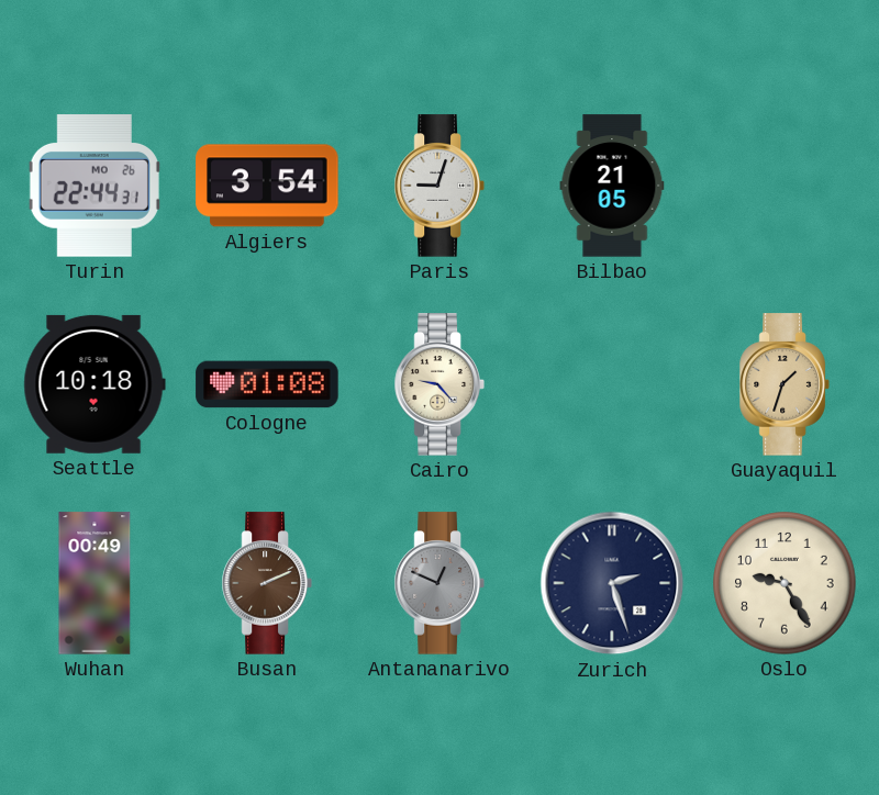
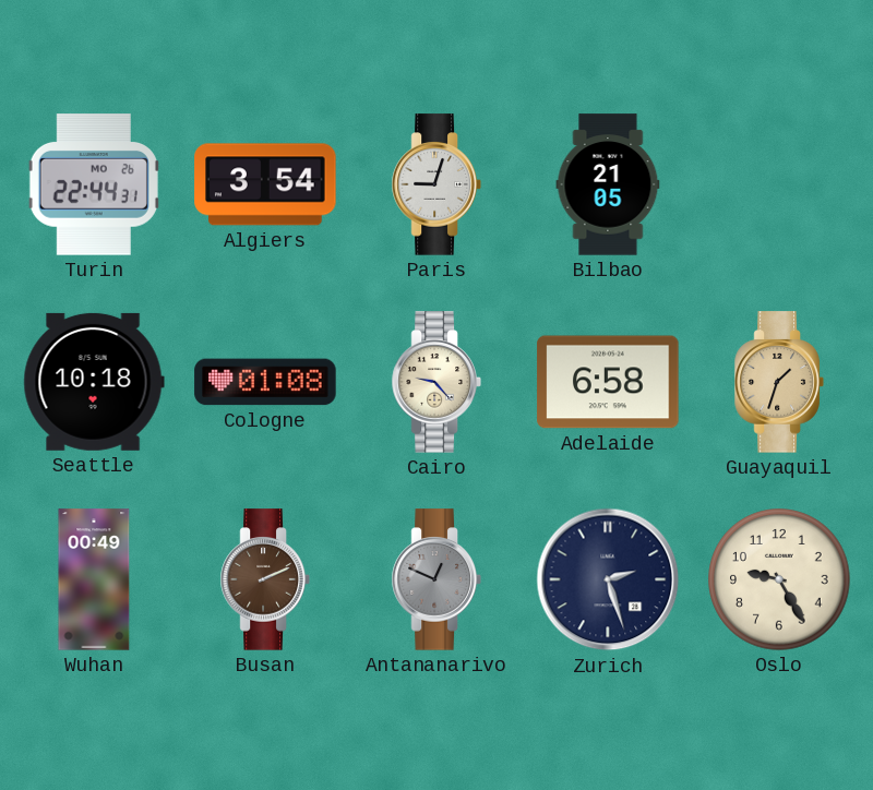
Adelaide: none -> 6:58
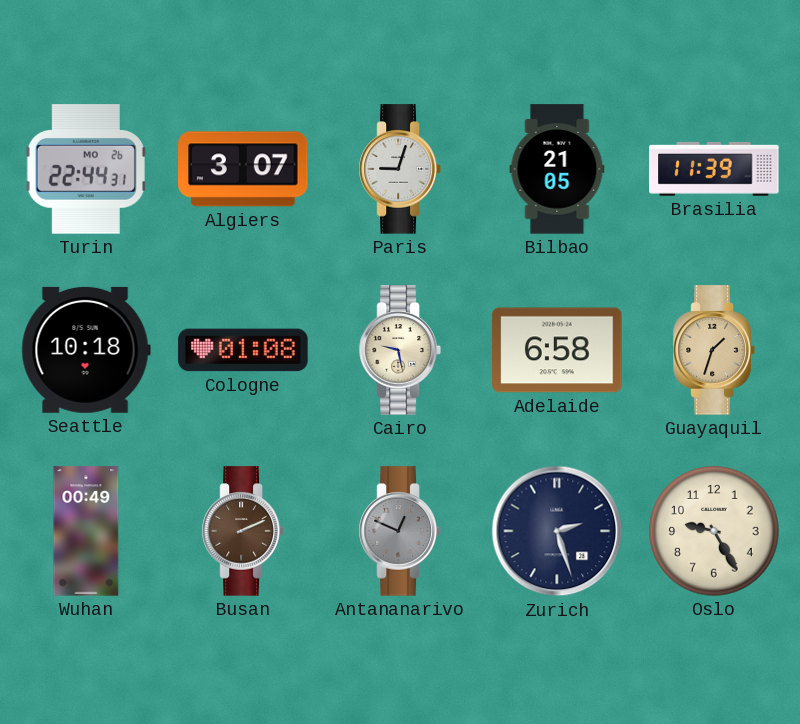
Algiers: 3:54 -> 3:07
Brasilia: none -> 11:39
Cairo: 9:23 -> 9:28
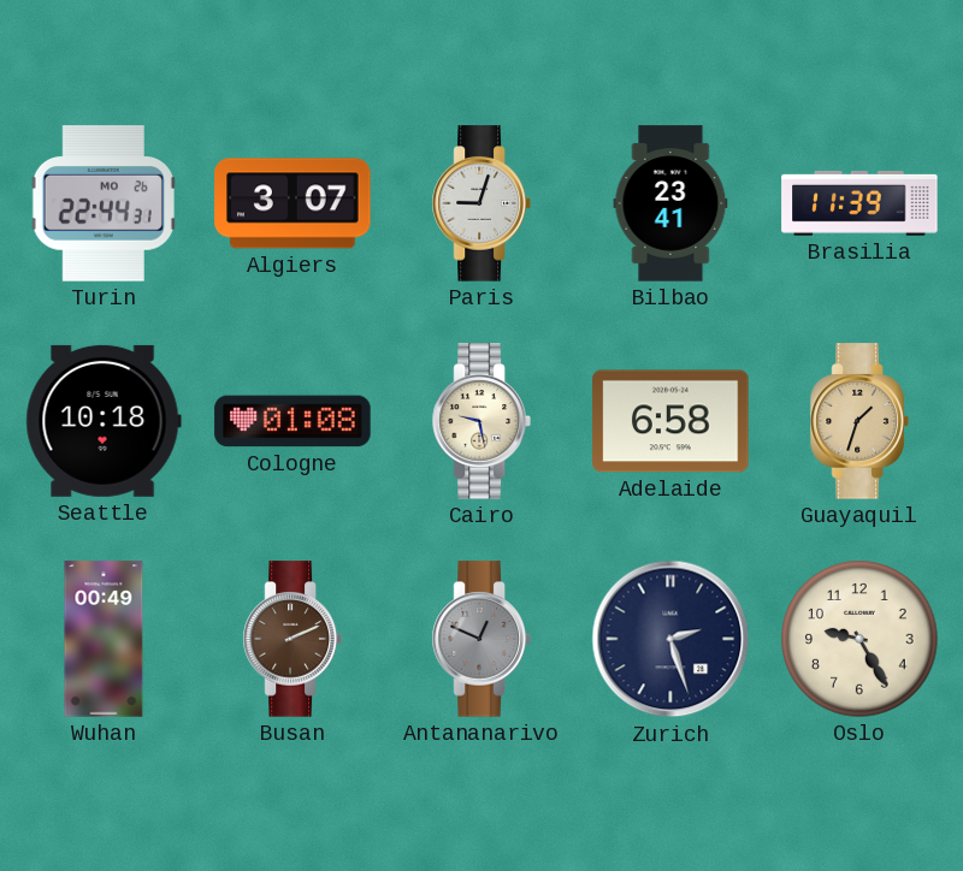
Bilbao: 21:05 -> 23:41
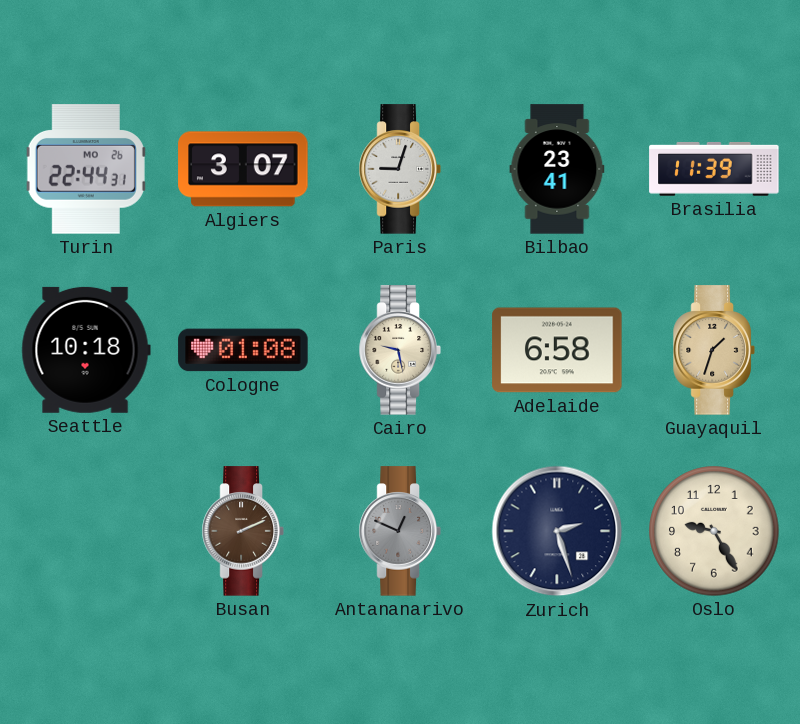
Wuhan: 00:49 -> none
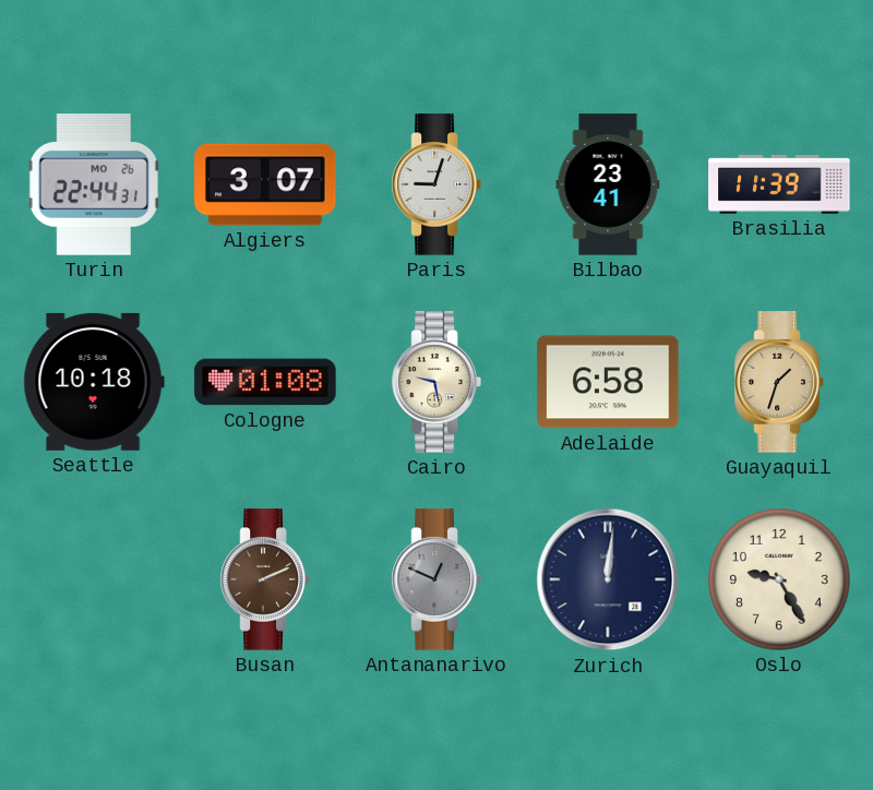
Zurich: 2:27 -> 12:01
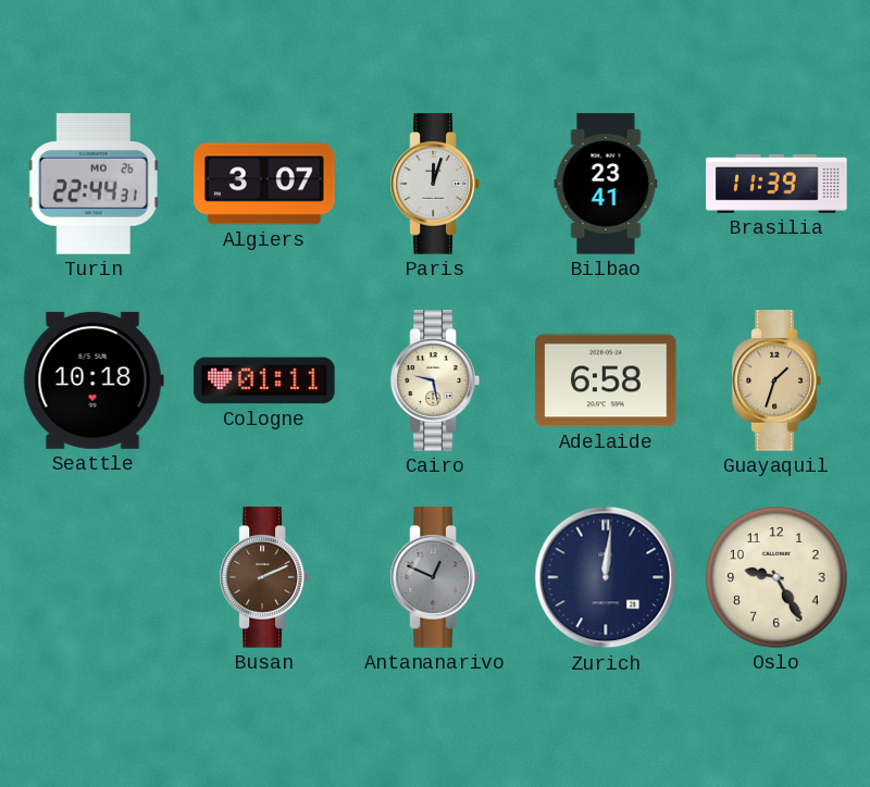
Paris: 9:03 -> 12:03
Cologne: 01:08 -> 01:11
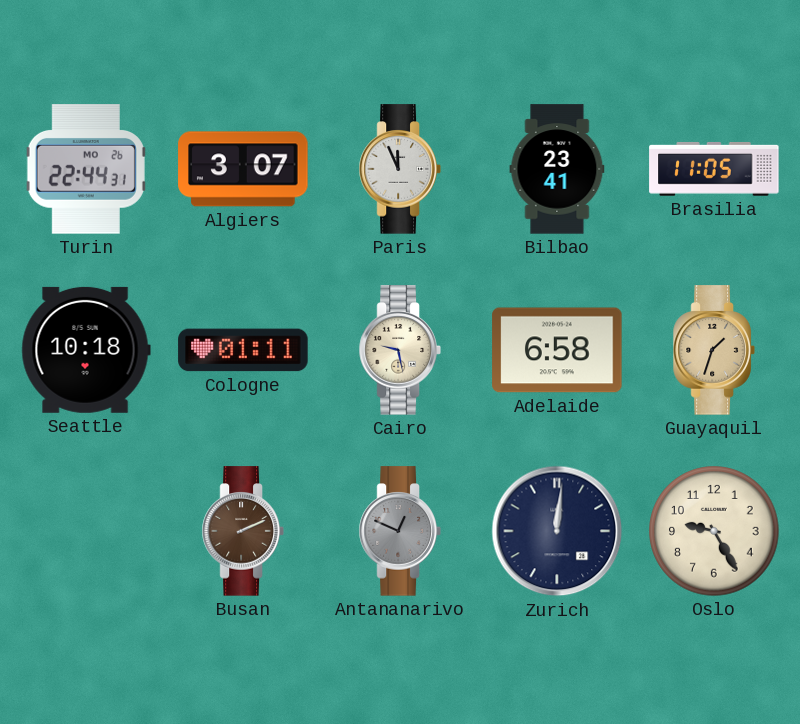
Paris: 12:03 -> 11:56
Brasilia: 11:39 -> 11:05
